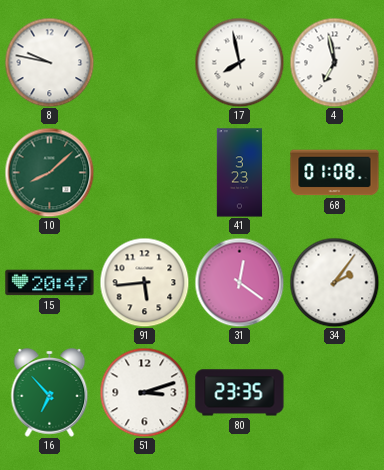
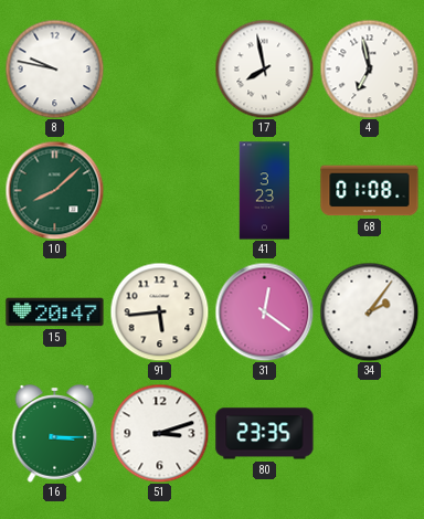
16: 6:53 -> 3:15
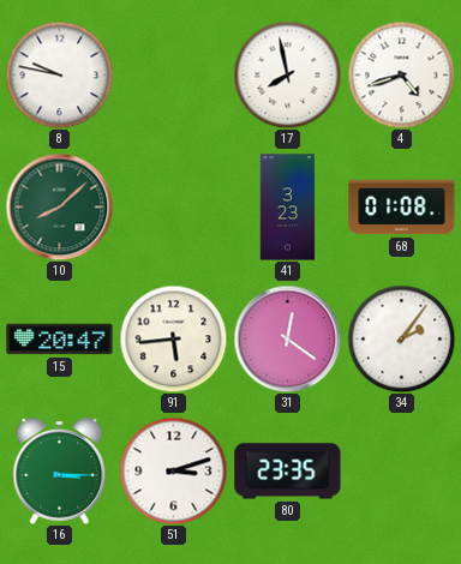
4: 6:58 -> 4:42
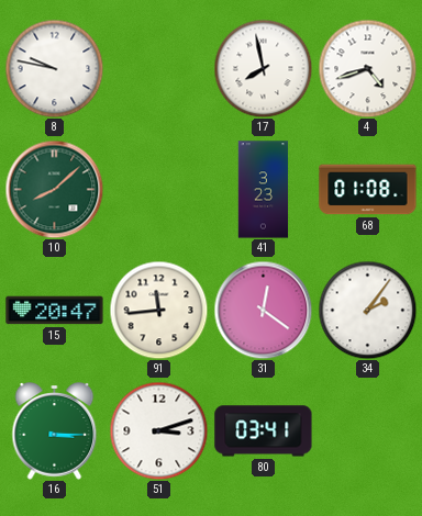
91: 5:44 -> 11:44
80: 23:35 -> 03:41
